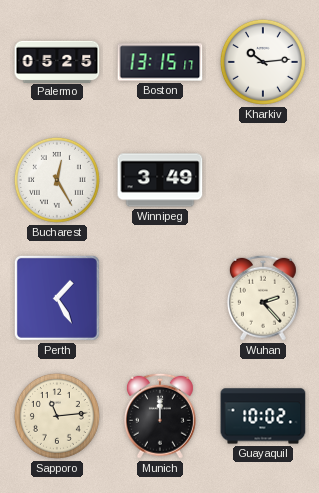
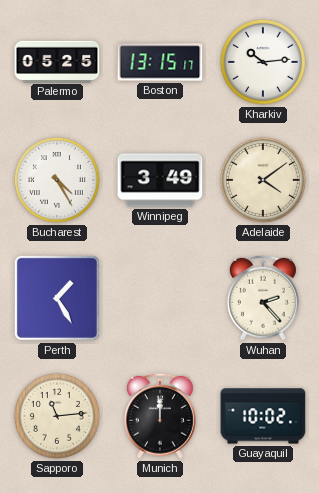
Bucharest: 12:25 -> 4:25
Adelaide: none -> 4:09
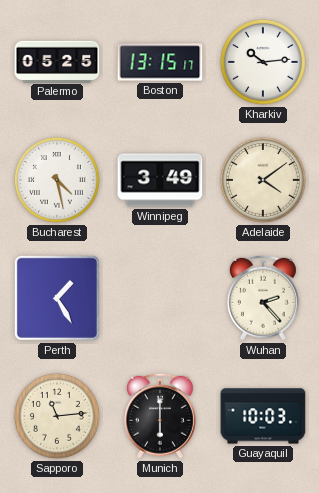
Bucharest: 4:25 -> 4:28
Munich: 12:00 -> 6:00
Guayaquil: 10:02 -> 10:03
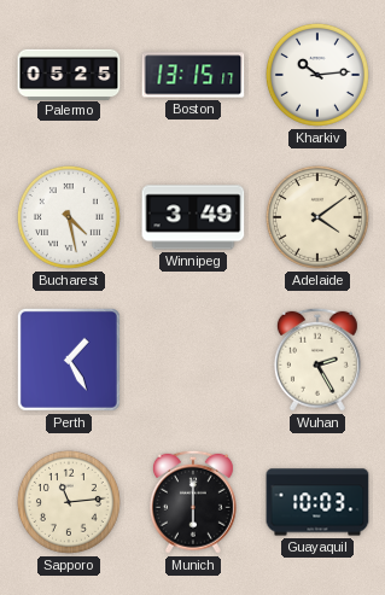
Wuhan: 2:23 -> 2:25
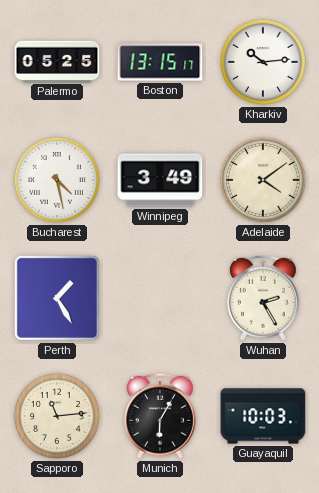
Munich: 6:00 -> 6:05
